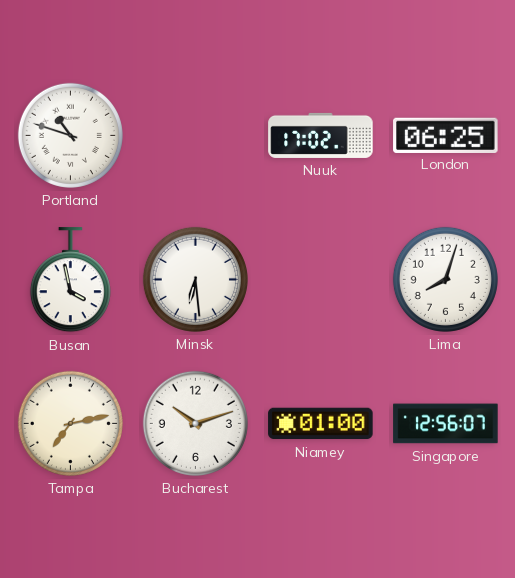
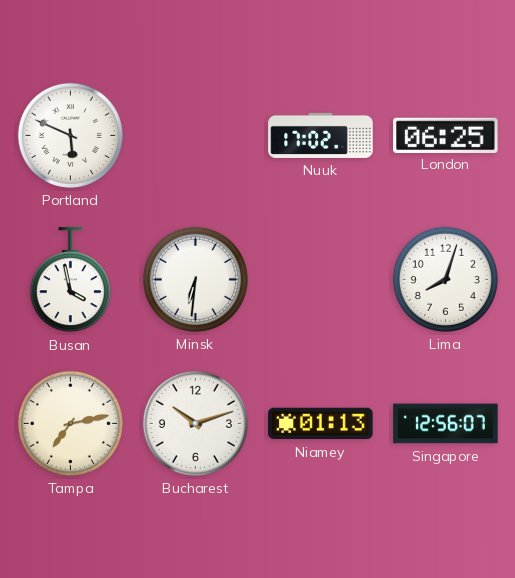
Portland: 10:48 -> 5:49
Minsk: 6:29 -> 6:31
Niamey: 01:00 -> 01:13
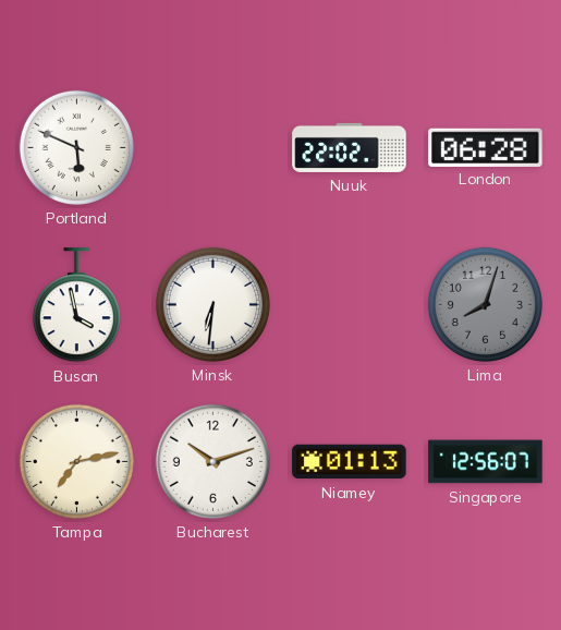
Nuuk: 17:02 -> 22:02
London: 06:25 -> 06:28
Lima dial: white -> grey
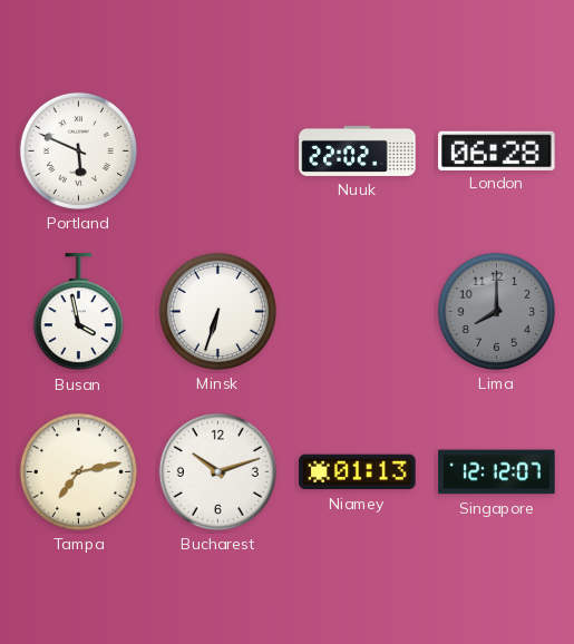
Minsk: 6:31 -> 6:33
Lima: 8:03 -> 8:00
Singapore: 12:56 -> 12:12
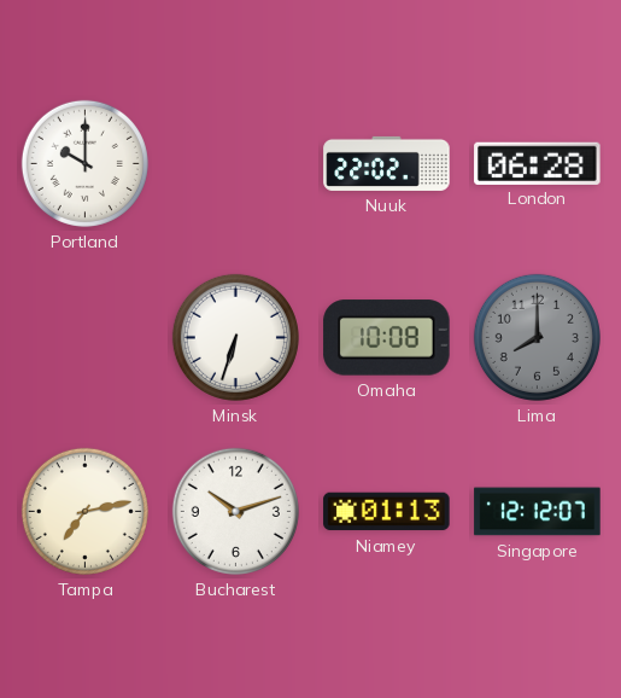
Portland: 5:49 -> 10:00
Busan: 3:58 -> none
Omaha: none -> 10:08
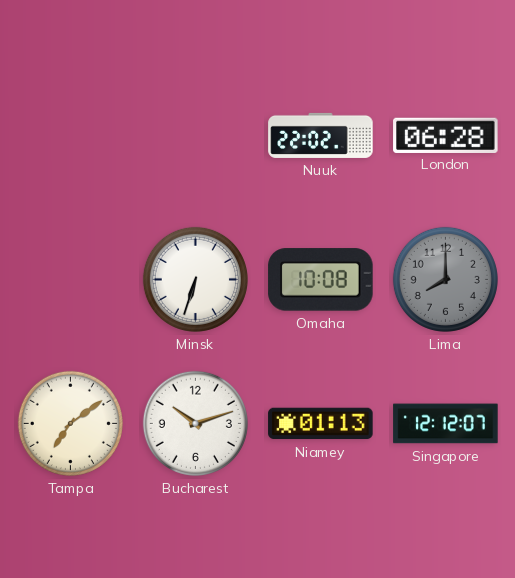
Portland: 10:00 -> none
Tampa: 7:13 -> 7:09
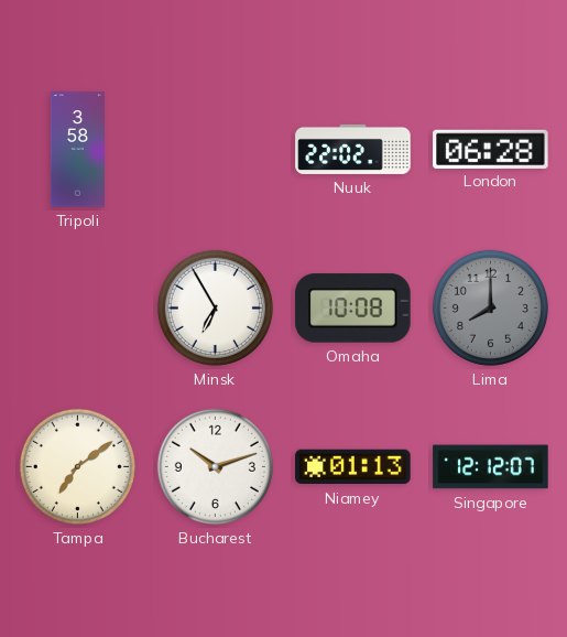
Tripoli: none -> 3:58
Minsk: 6:33 -> 6:55
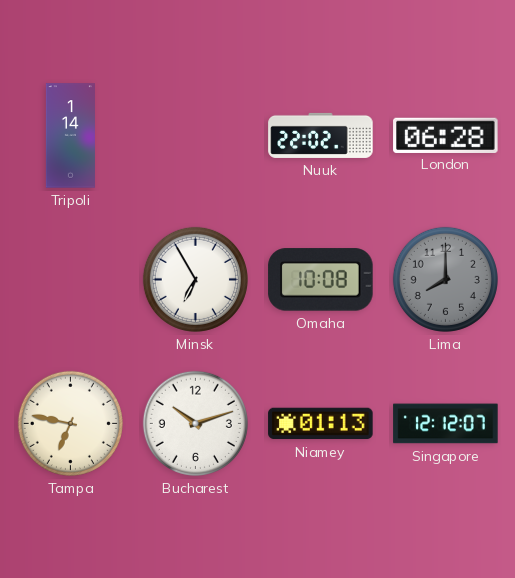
Tripoli: 3:58 -> 1:14
Tampa: 7:09 -> 6:47
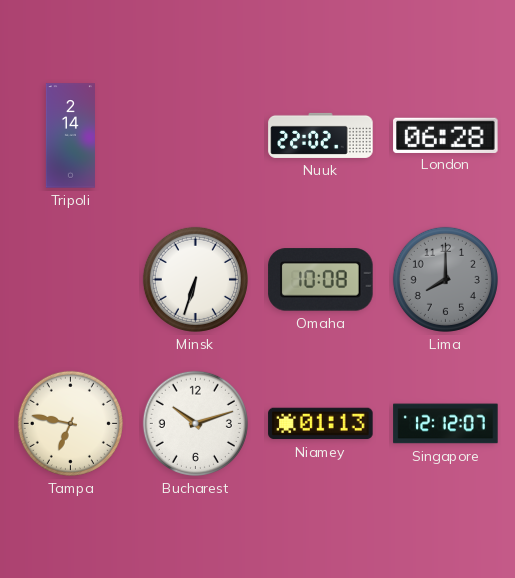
Tripoli: 1:14 -> 2:14
Minsk: 6:55 -> 6:33
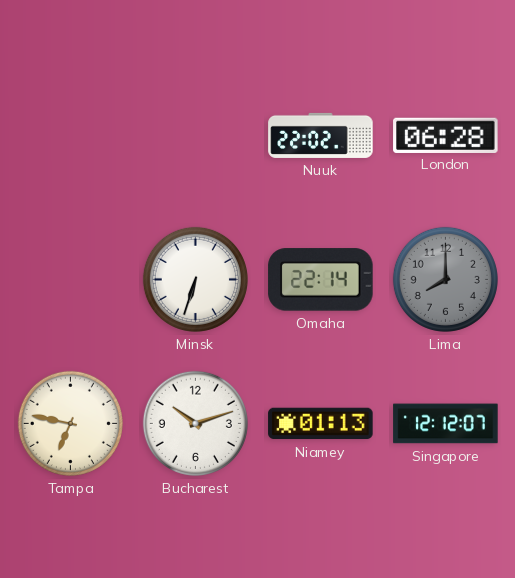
Tripoli: 2:14 -> none
Omaha: 10:08 -> 22:14
